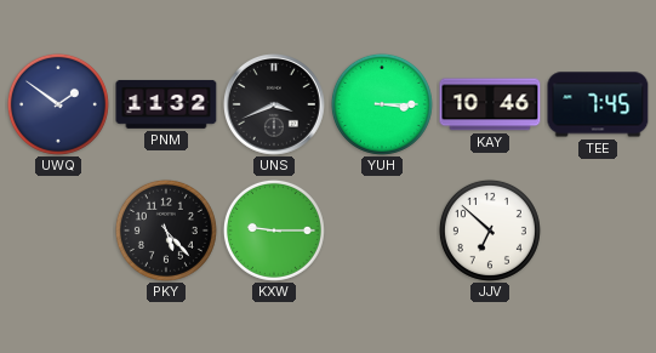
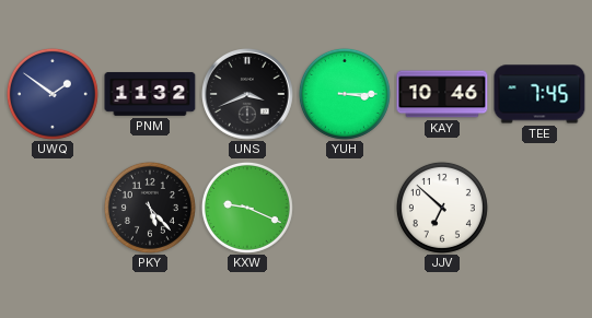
KXW: 9:15 -> 9:19
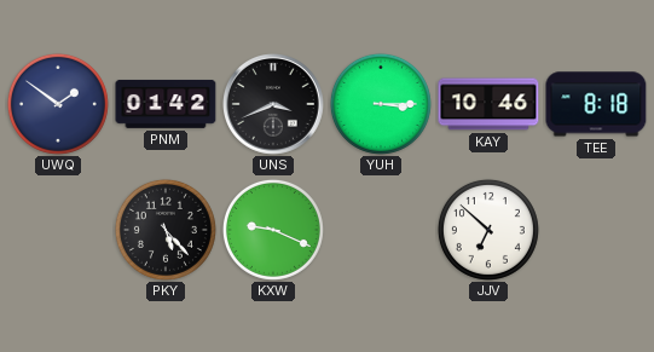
PNM: 11:32 -> 01:42
TEE: 7:45 -> 8:18
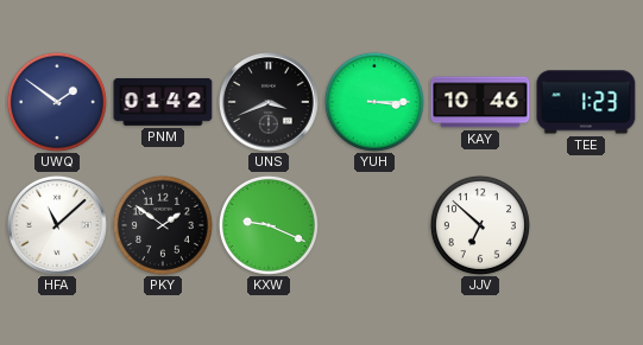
TEE: 8:18 -> 1:23
HFA: none -> 11:08
PKY: 5:23 -> 1:51
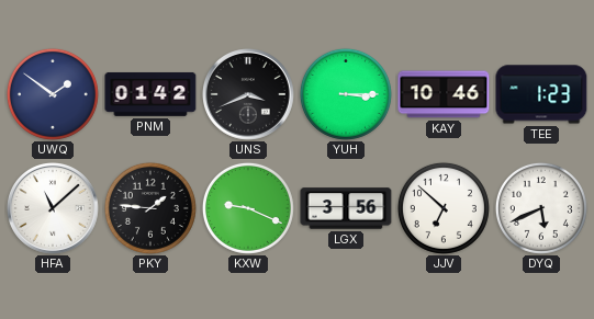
PKY: 1:51 -> 1:46
LGX: none -> 3:56
DYQ: none -> 5:41
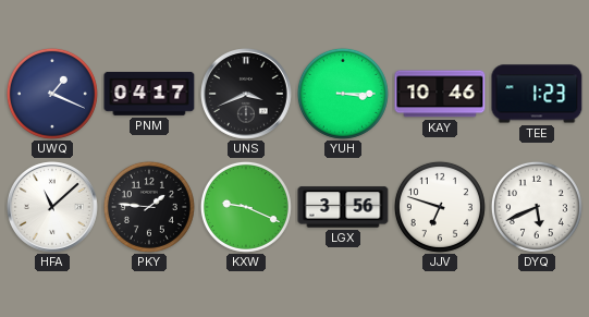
UWQ: 1:51 -> 1:19
PNM: 01:42 -> 04:17
JJV: 6:52 -> 6:48
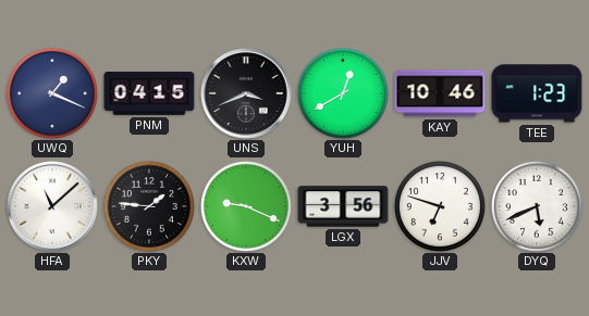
PNM: 04:17 -> 04:15
YUH: 3:15 -> 12:40
